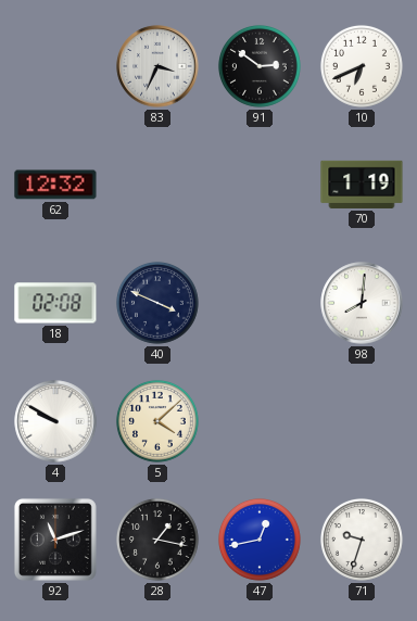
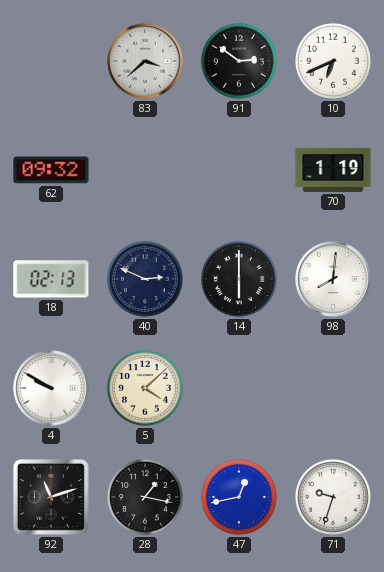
83: 3:34 -> 3:38
62: 12:32 -> 09:32
18: 02:08 -> 02:13
40: 3:49 -> 2:49
14: none -> 6:00
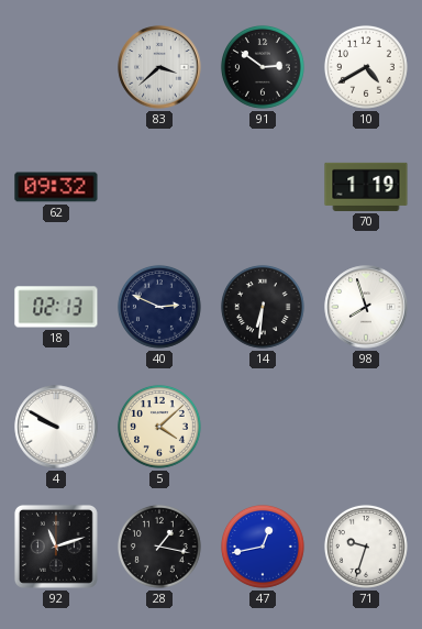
10: 6:41 -> 4:40
14: 6:00 -> 6:31
98: 8:01 -> 7:57
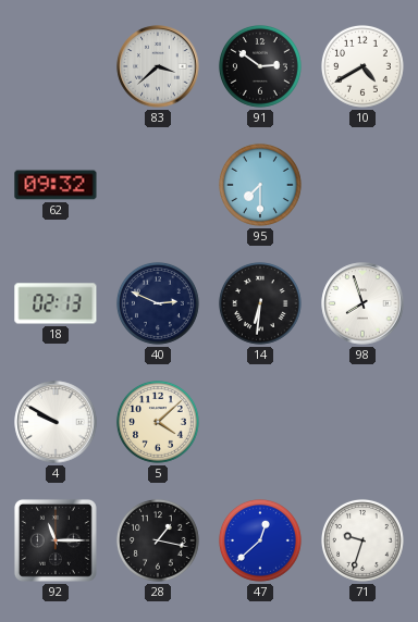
95: none -> 7:30
70: 1:19 -> none
92: 11:12 -> 11:15
47: 12:43 -> 12:38
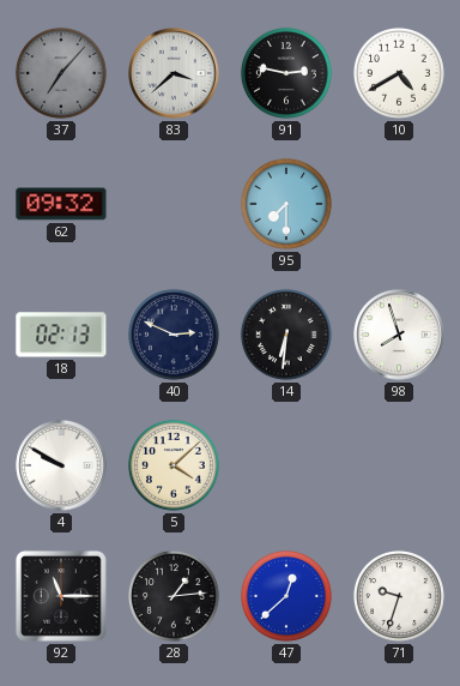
37: none -> 7:07
91: 2:51 -> 2:47
28: 1:17 -> 1:14
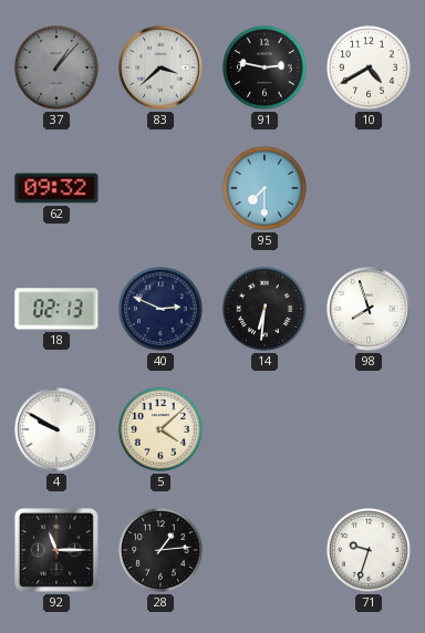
37: 7:07 -> 1:07
47: 12:38 -> none
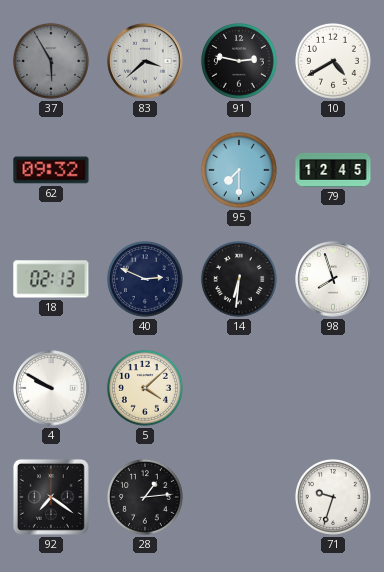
37: 1:07 -> 5:55
79: none -> 12:45
92: 11:15 -> 7:21
